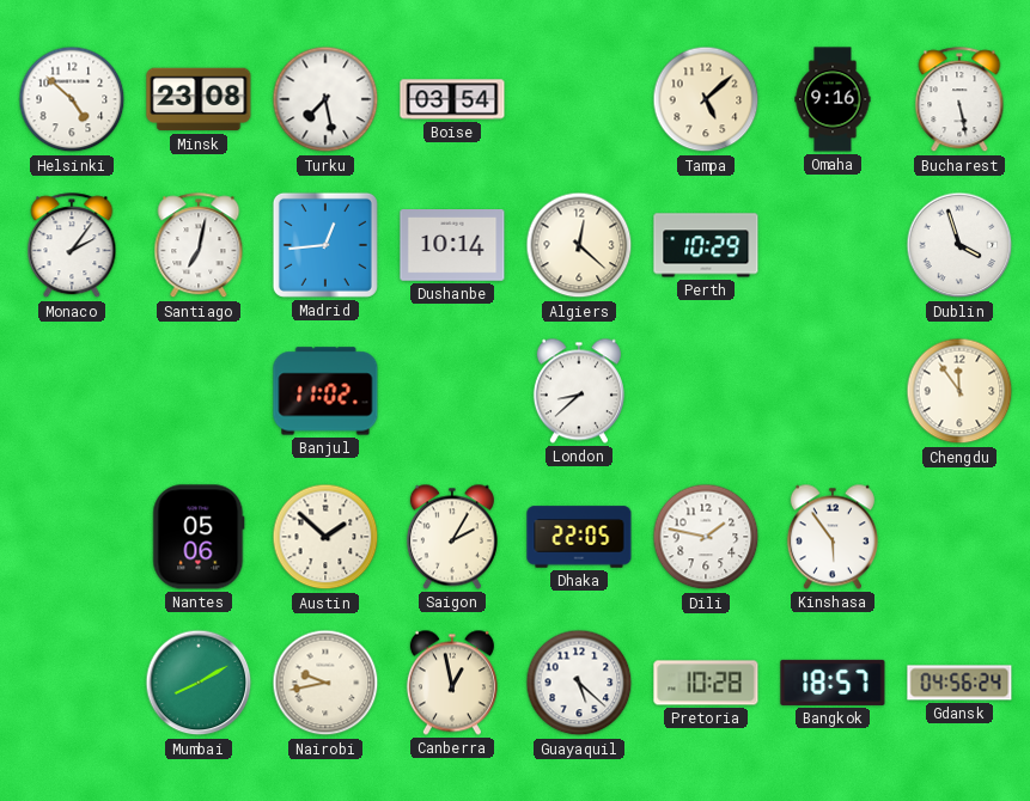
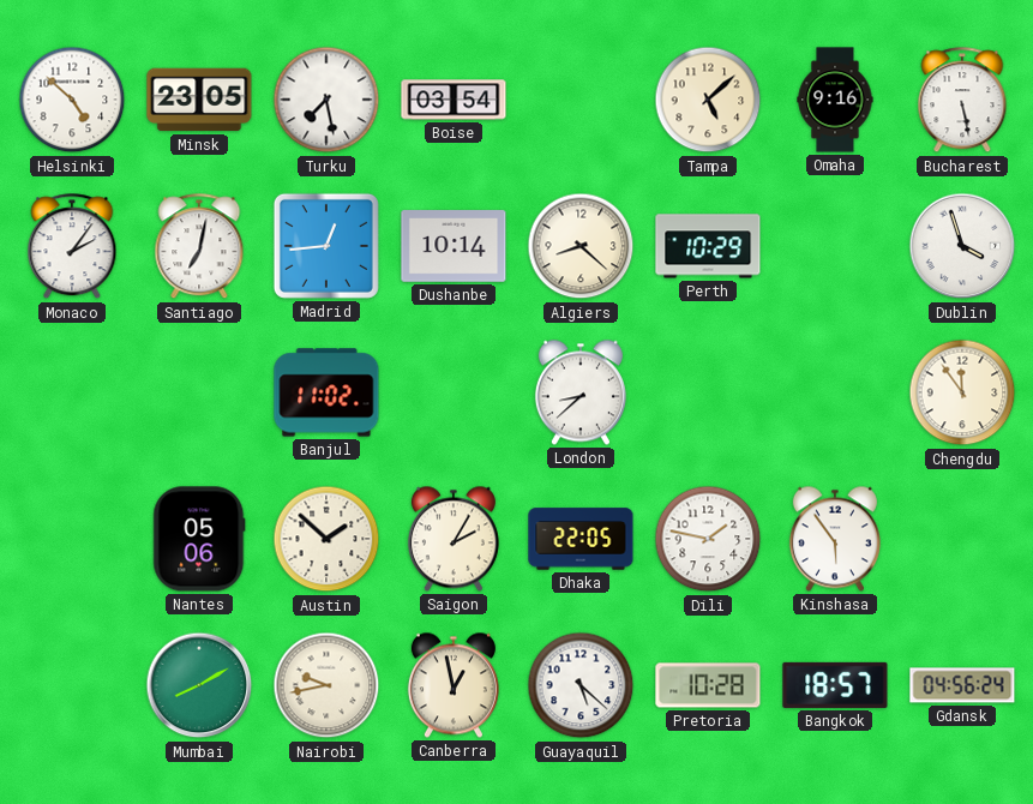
Minsk: 23:08 -> 23:05
Algiers: 12:22 -> 8:22
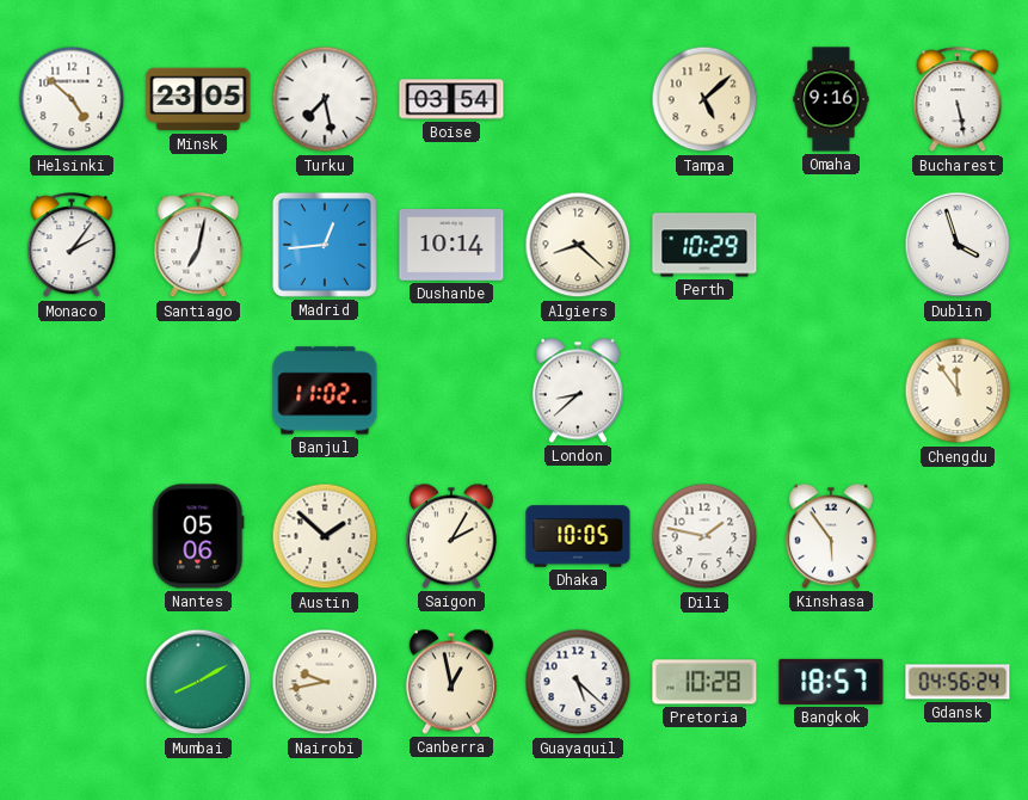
Dhaka: 22:05 -> 10:05
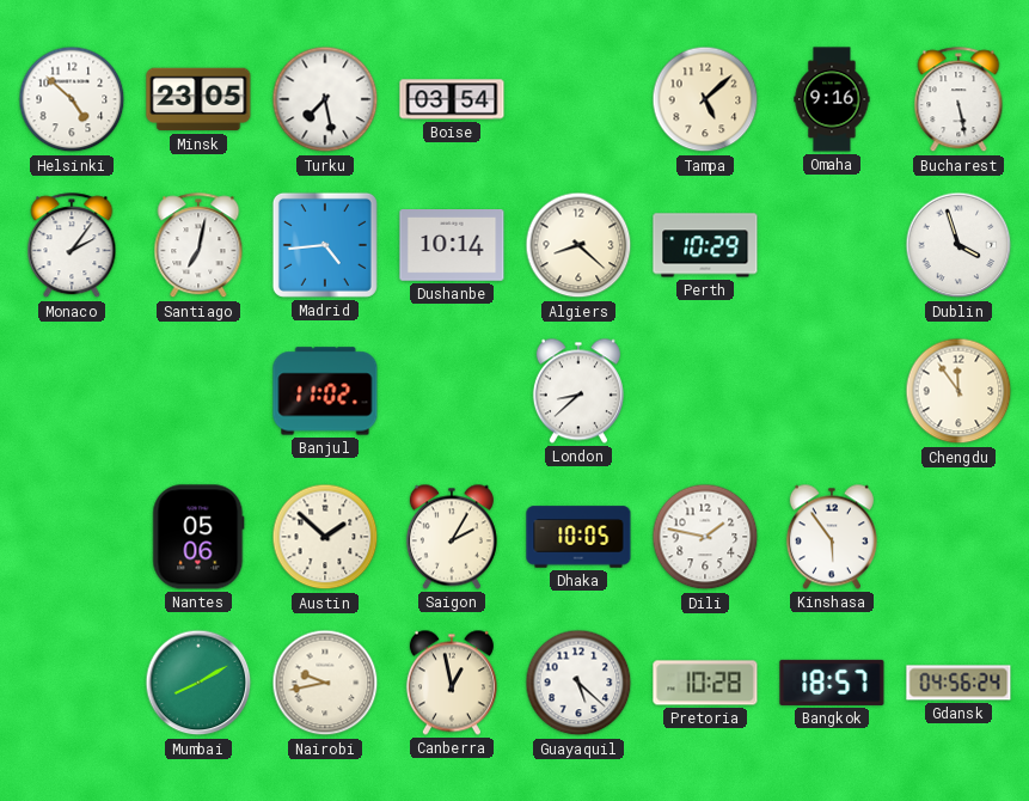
Madrid: 12:44 -> 4:44
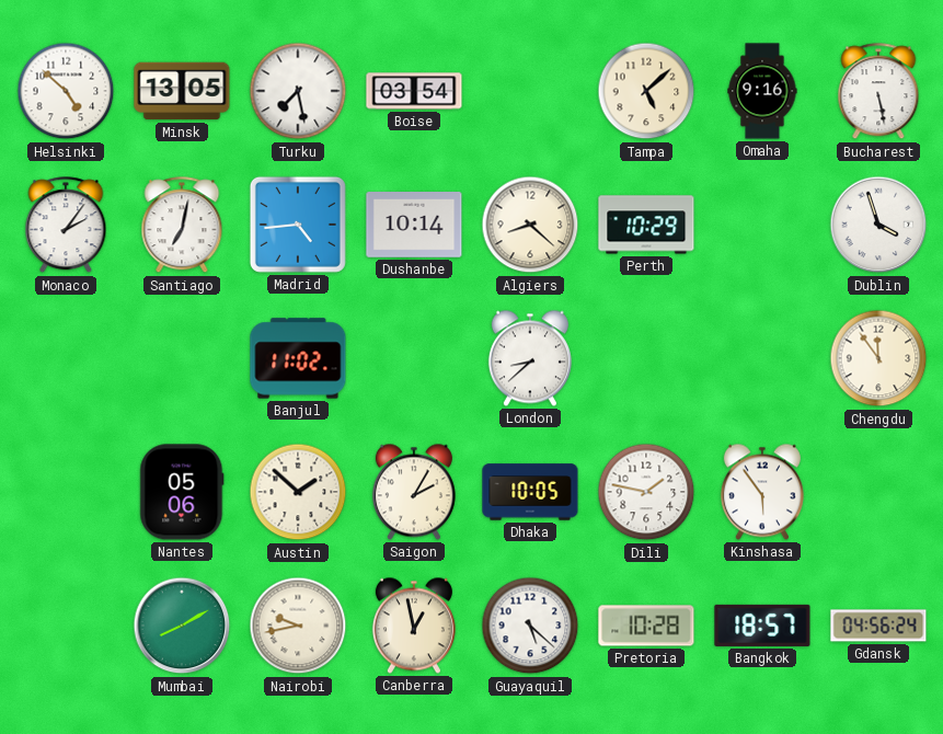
Minsk: 23:05 -> 13:05
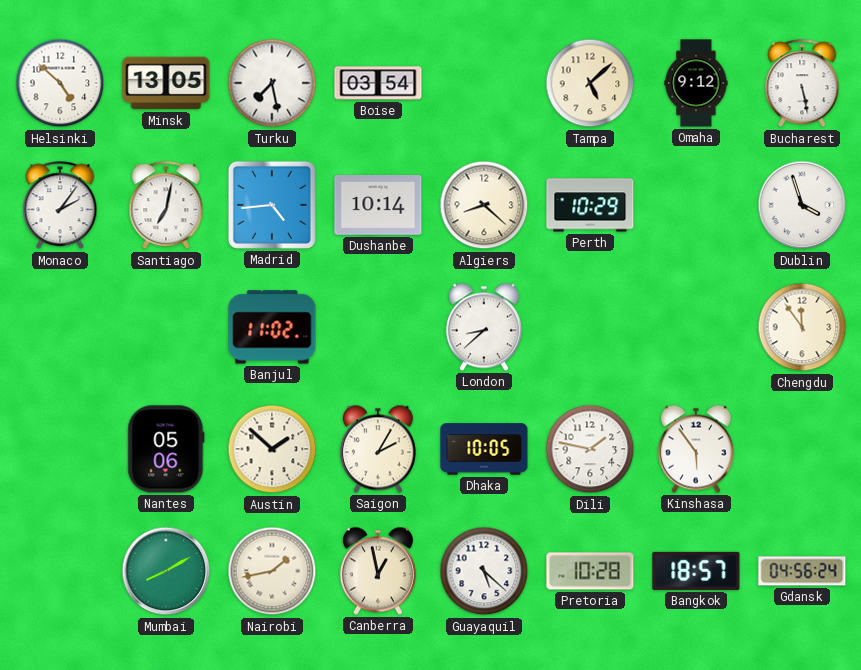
Omaha: 9:16 -> 9:12
Nairobi: 9:43 -> 1:43
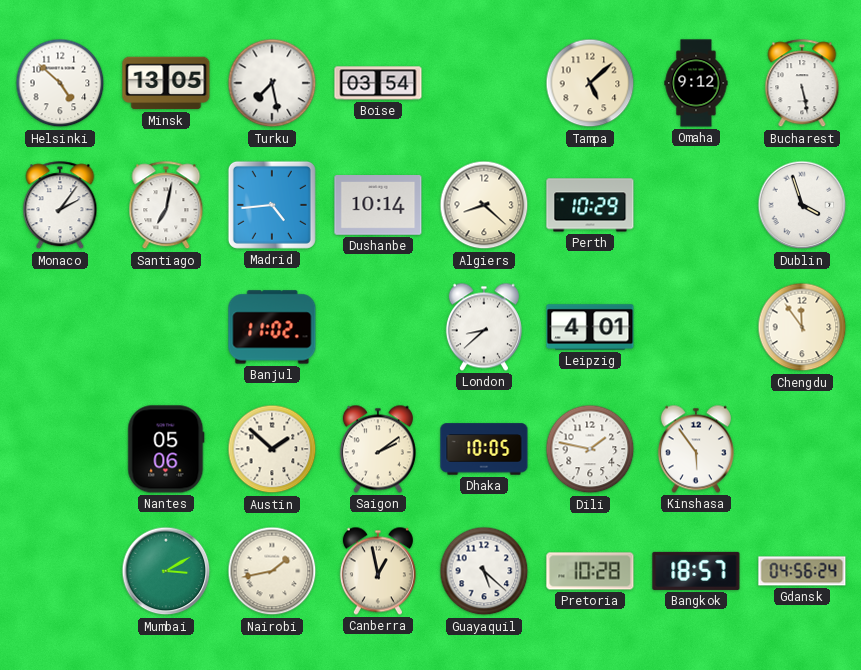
Leipzig: none -> 4:01
Saigon: 2:05 -> 2:09
Mumbai: 8:10 -> 3:10
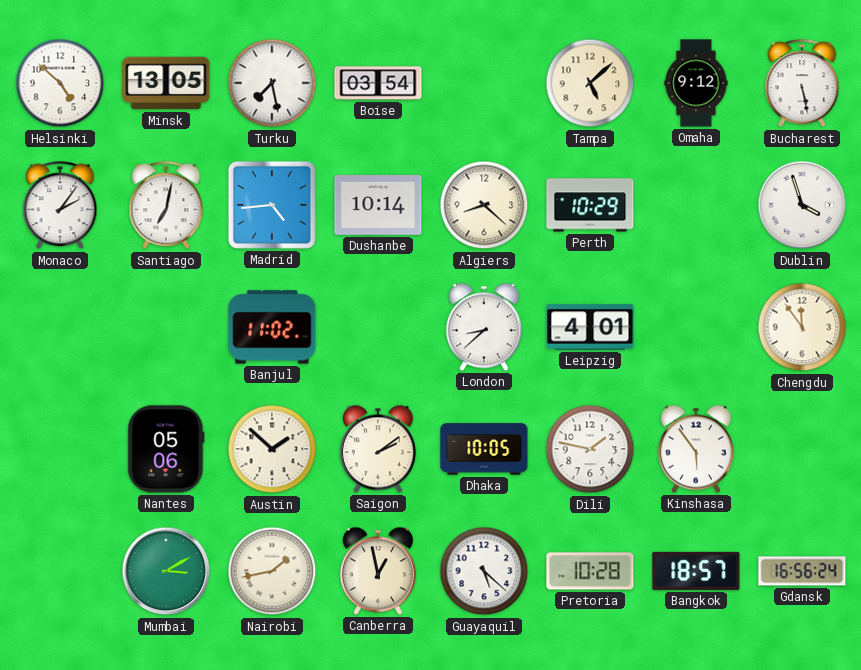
Gdansk: 04:56 -> 16:56
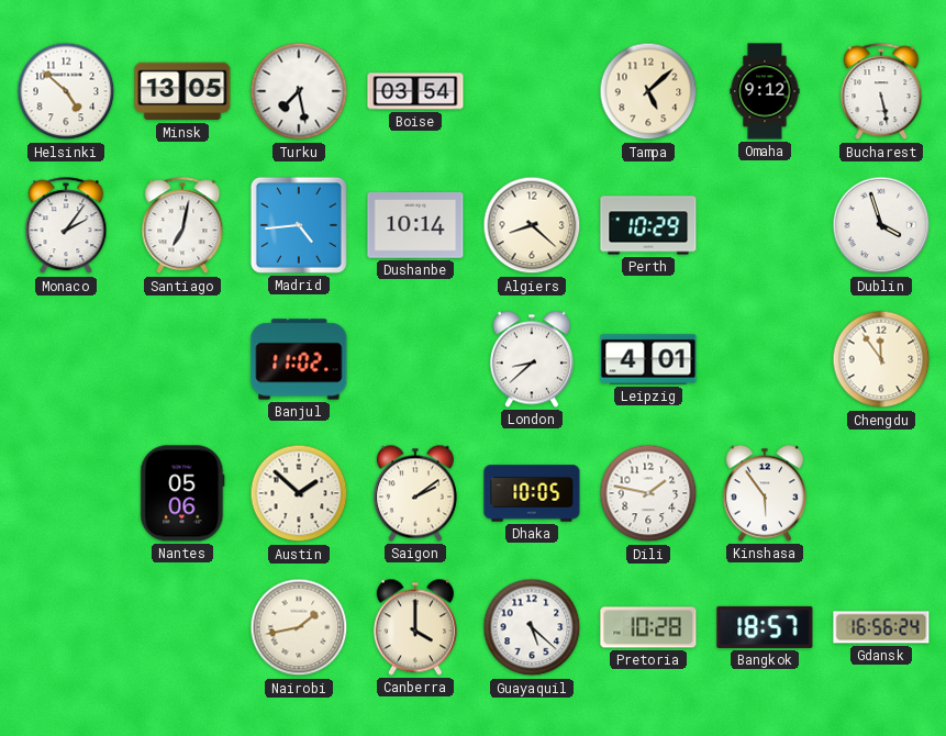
Mumbai: 3:10 -> none
Canberra: 12:58 -> 4:00
